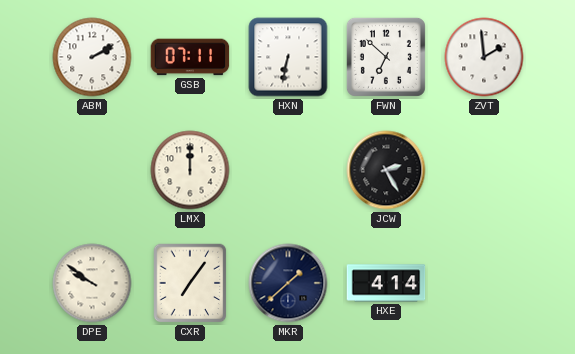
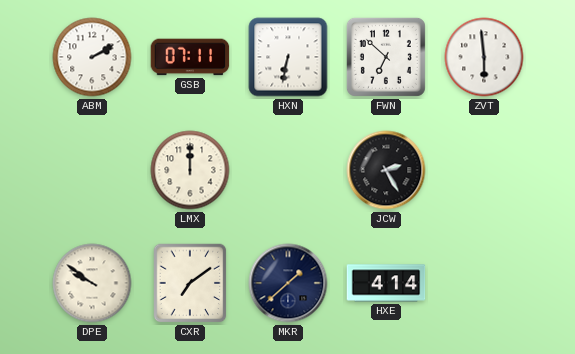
ZVT: 1:59 -> 5:59
CXR: 7:06 -> 7:09
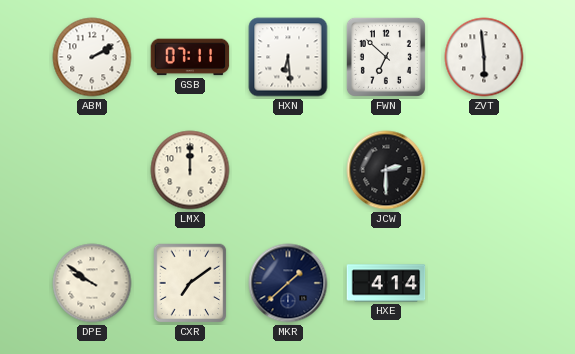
HXN: 6:32 -> 6:29
JCW: 2:25 -> 2:30
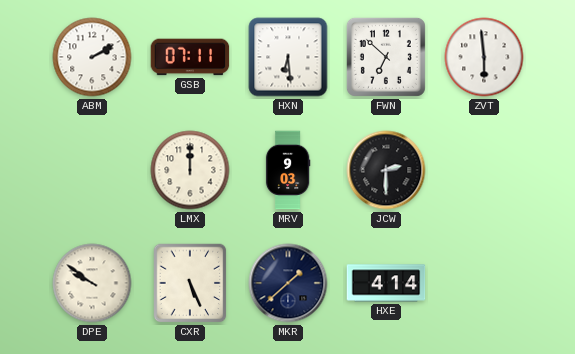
MRV: none -> 9:03
CXR: 7:09 -> 5:26
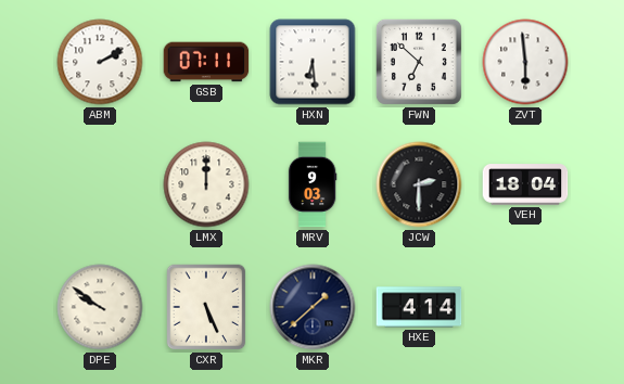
VEH: none -> 18:04
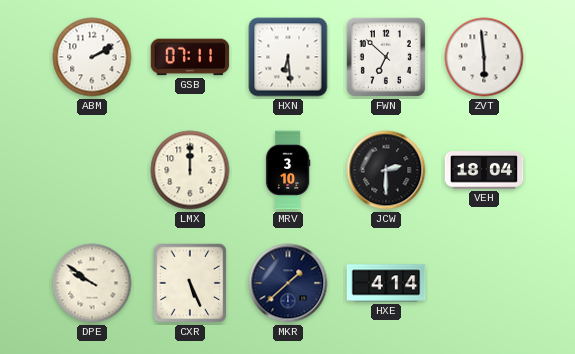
MRV: 9:03 -> 3:10
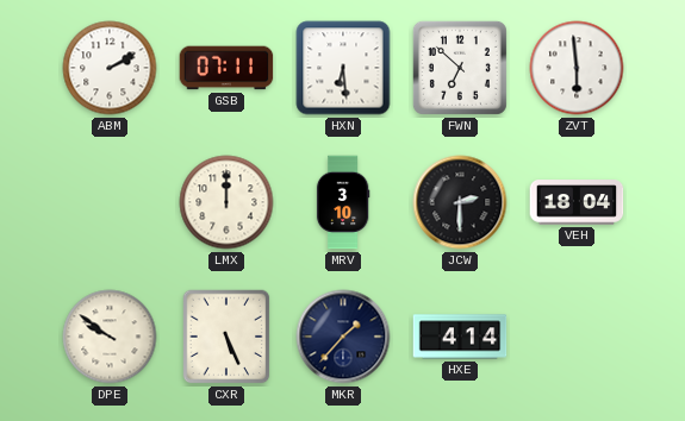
MKR: 1:38 -> 1:37
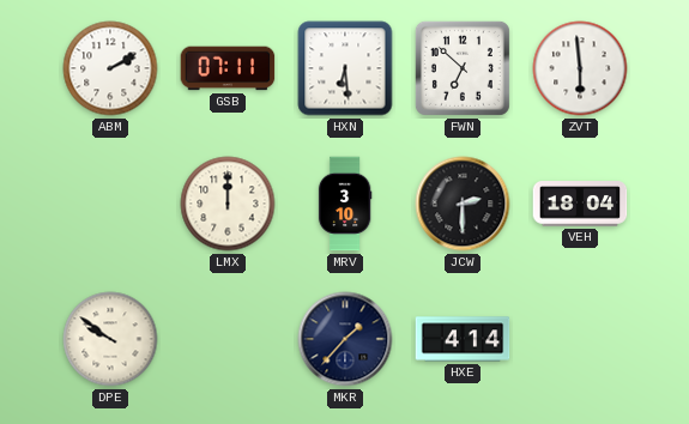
CXR: 5:26 -> none
